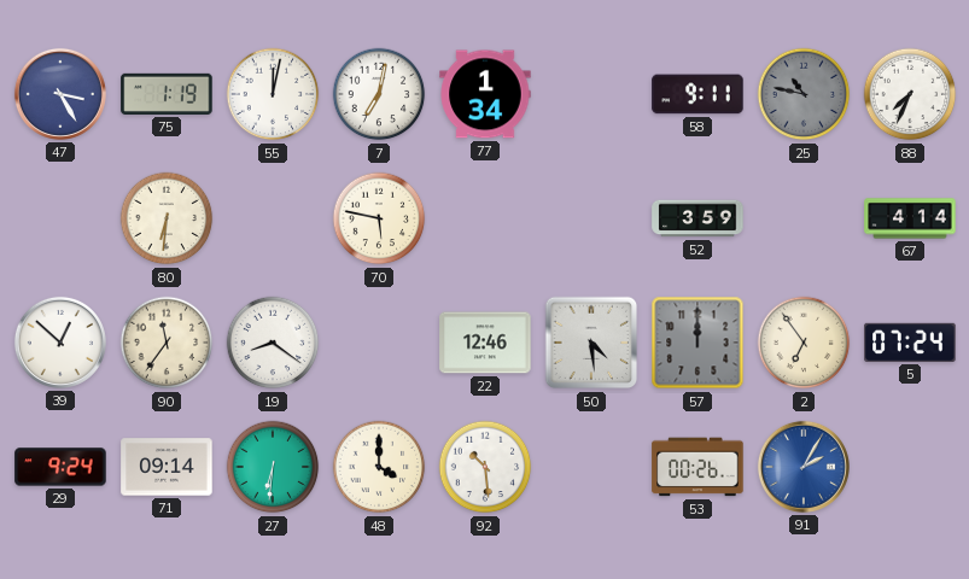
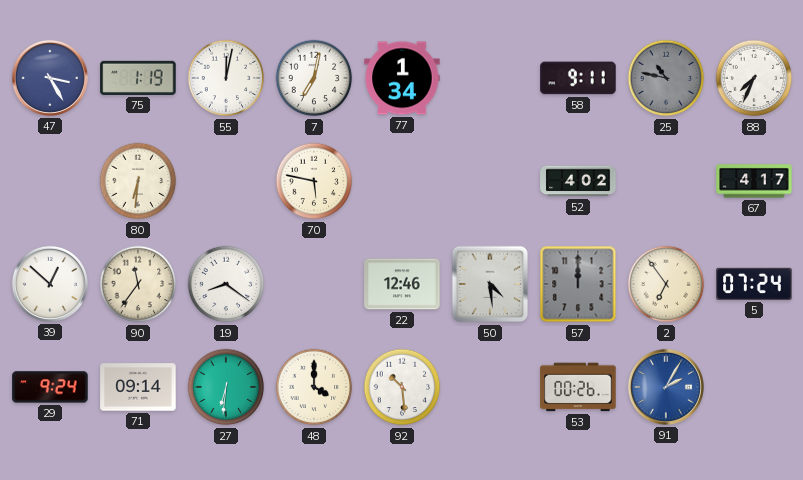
52: 3:59 -> 4:02
67: 4:14 -> 4:17
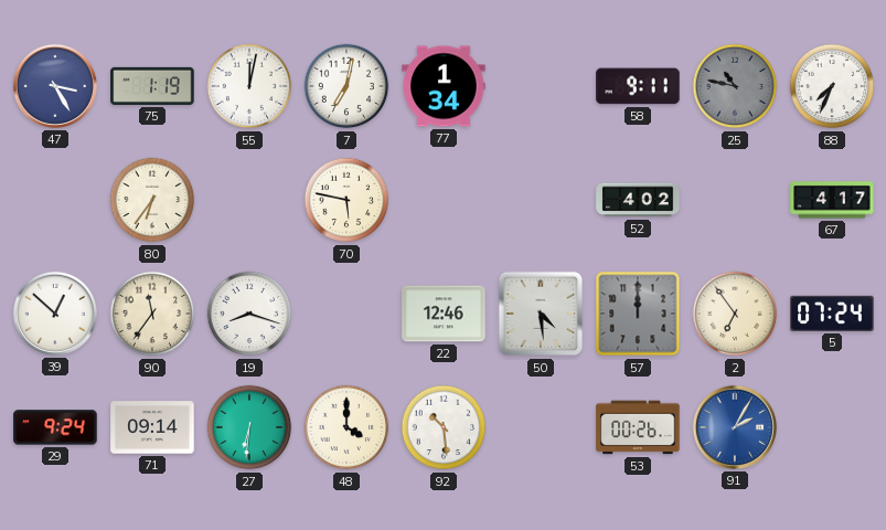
80: 6:31 -> 6:36
19: 8:21 -> 8:18
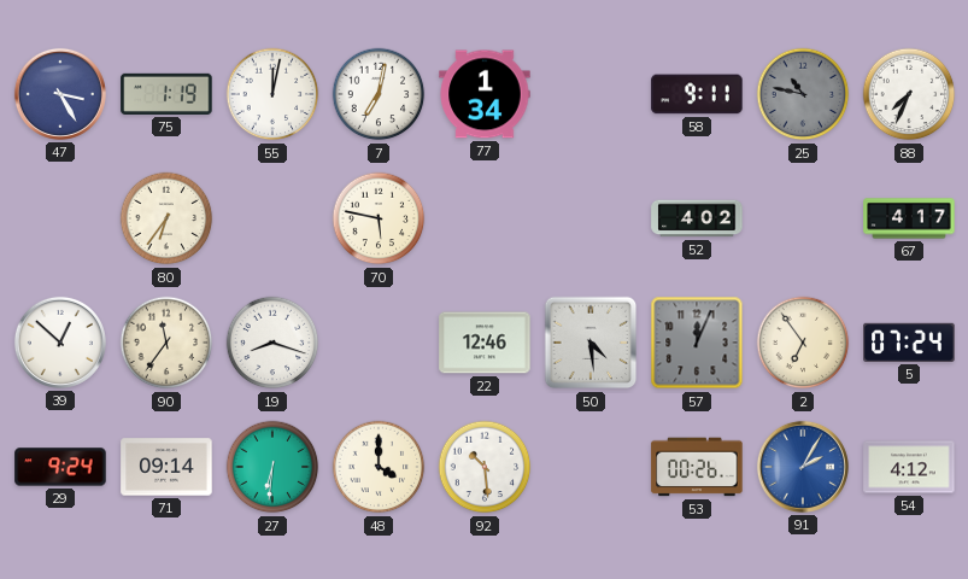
57: 12:00 -> 12:04
54: none -> 4:12
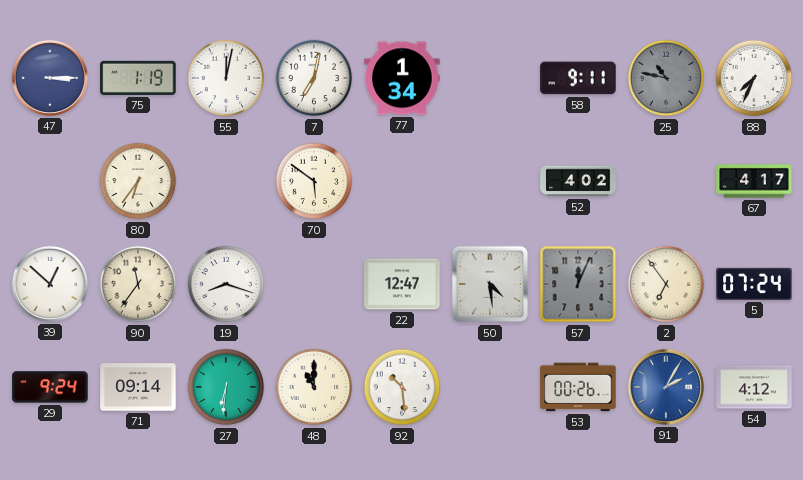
47: 3:25 -> 3:15
70: 5:47 -> 5:51
22: 12:46 -> 12:47
48: 4:00 -> 11:00
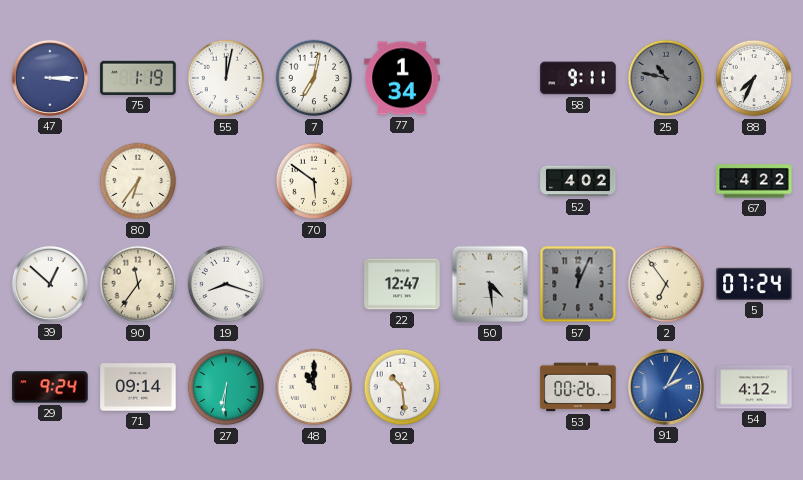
67: 4:17 -> 4:22
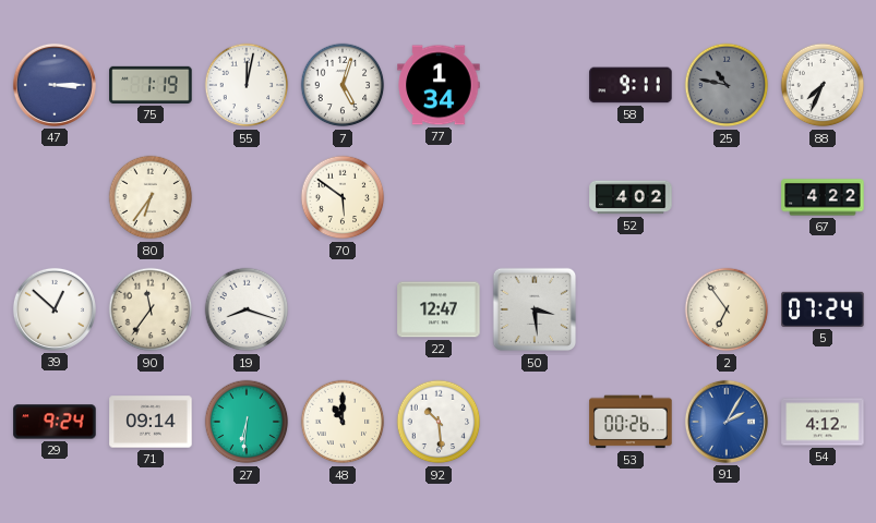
7: 7:02 -> 5:03
50: 4:29 -> 3:29
57: 12:04 -> none
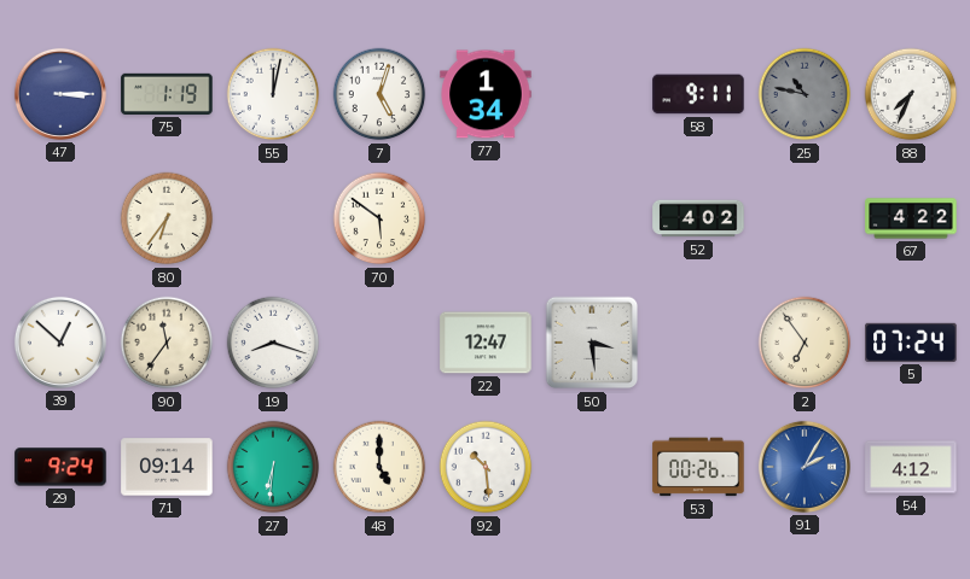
48: 11:00 -> 5:00
